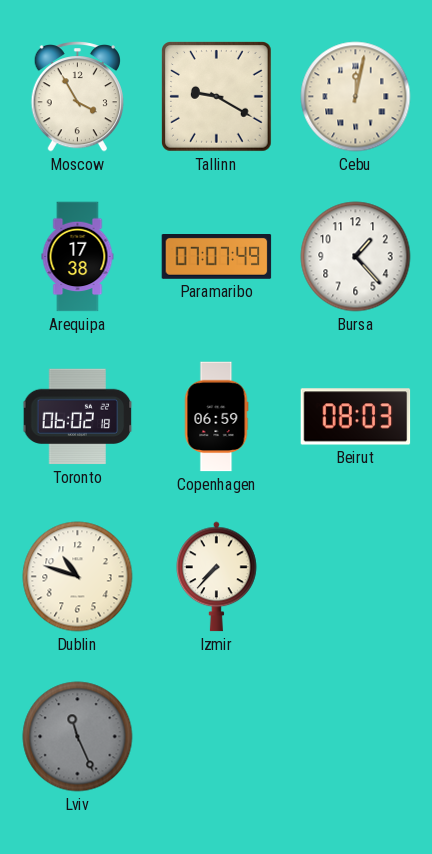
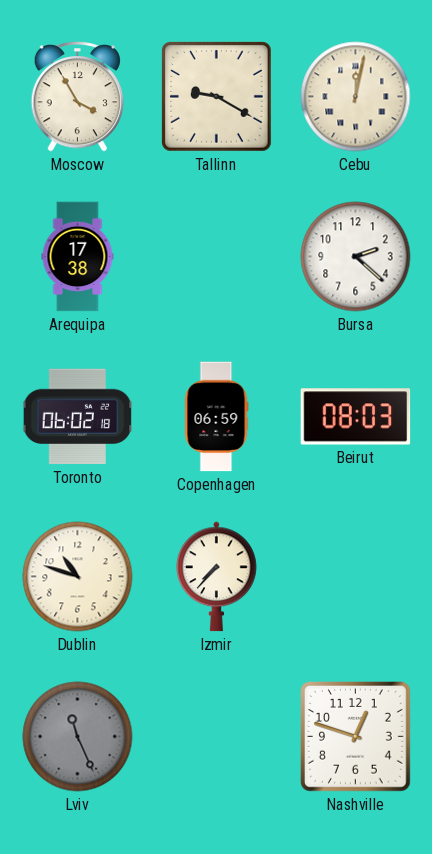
Paramaribo: 07:07 -> none
Bursa: 1:23 -> 2:22
Nashville: none -> 12:48
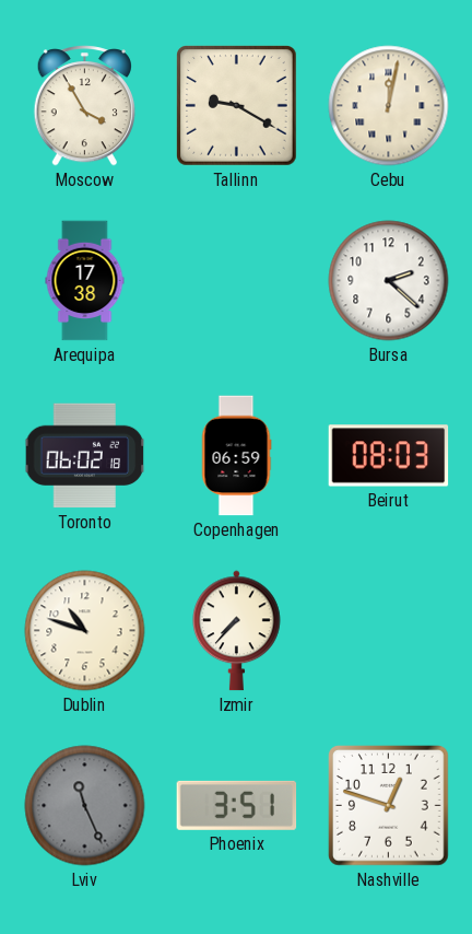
Phoenix: none -> 3:51
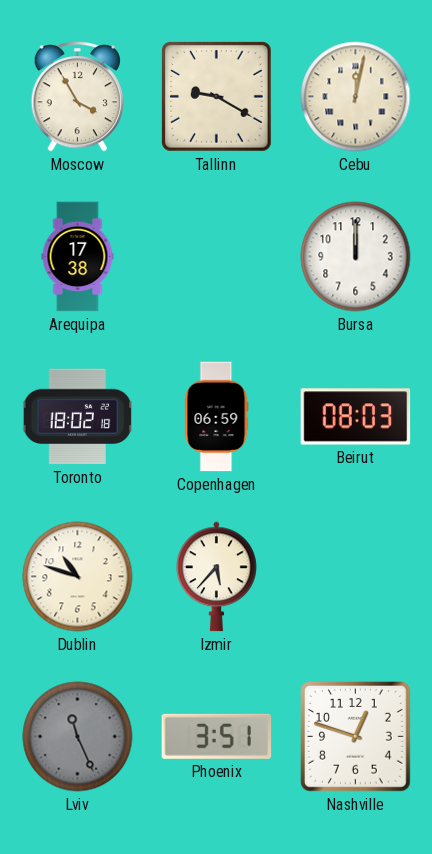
Bursa: 2:22 -> 12:00
Toronto: 06:02 -> 18:02
Izmir: 7:37 -> 5:37
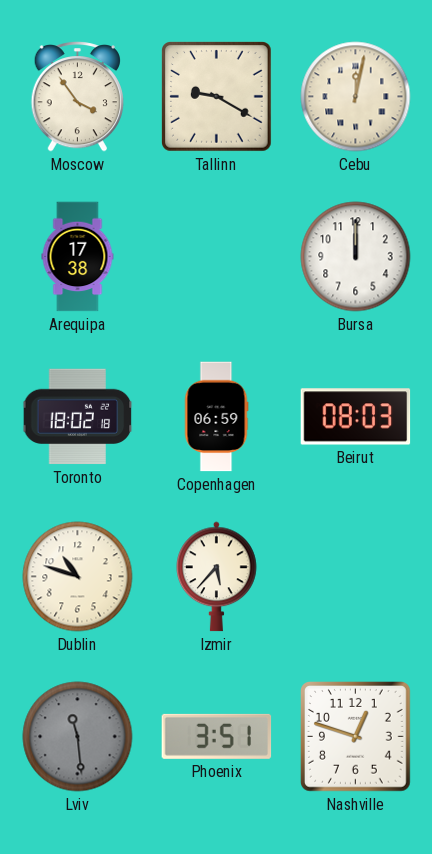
Moscow: 3:55 -> 3:54
Lviv: 11:26 -> 11:29
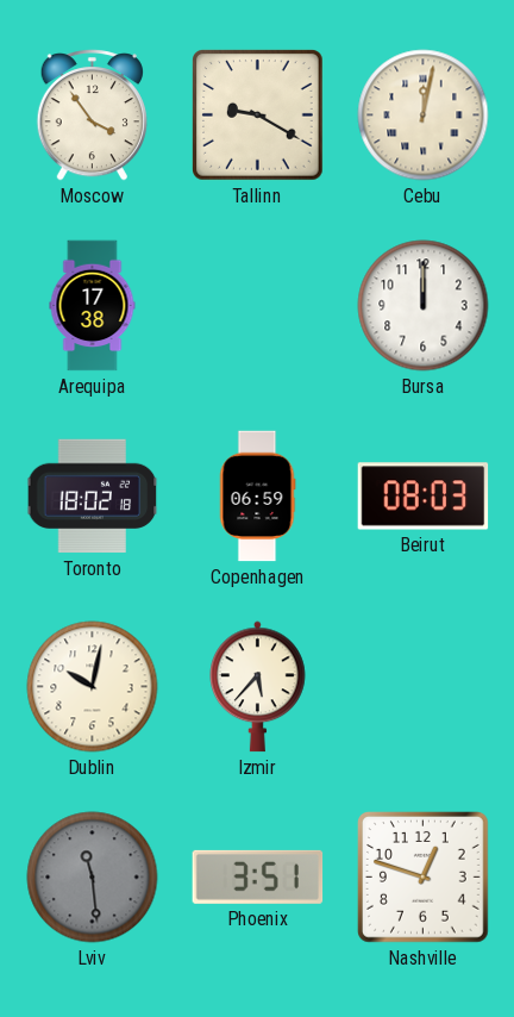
Dublin: 10:48 -> 10:02
